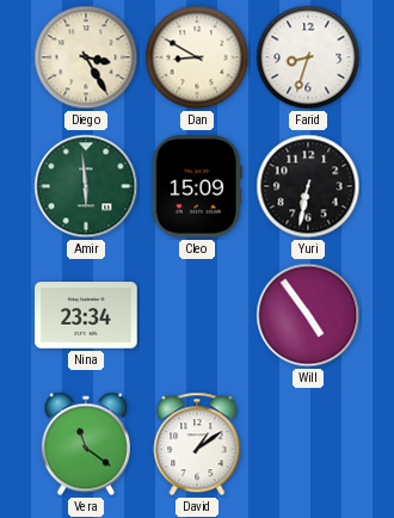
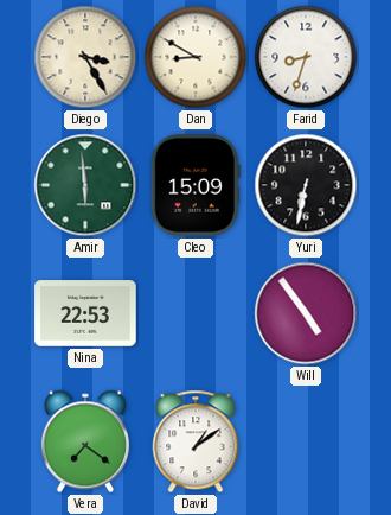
Nina: 23:34 -> 22:53
Vera: 11:21 -> 7:21
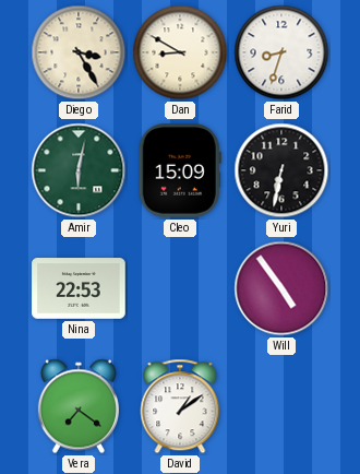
Amir: 5:59 -> 6:02
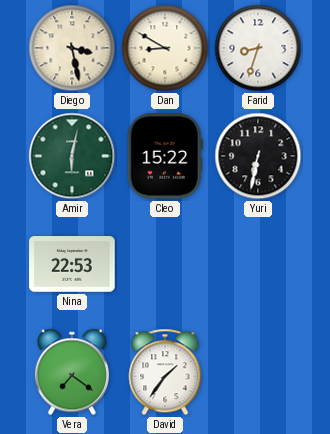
Diego: 3:25 -> 3:28
Cleo: 15:09 -> 15:22
Will: 4:54 -> none
David: 1:09 -> 1:36
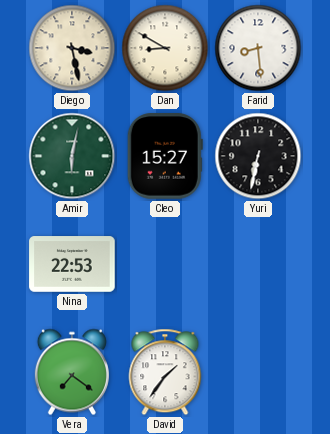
Farid: 8:33 -> 8:29
Cleo: 15:22 -> 15:27
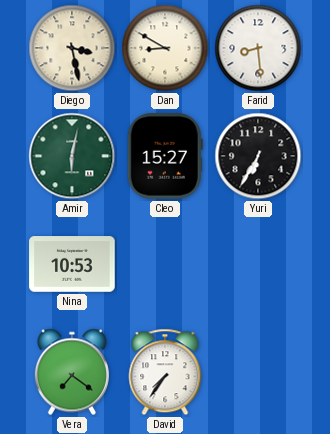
Yuri: 6:32 -> 6:35
Nina: 22:53 -> 10:53
David: 1:36 -> 7:36
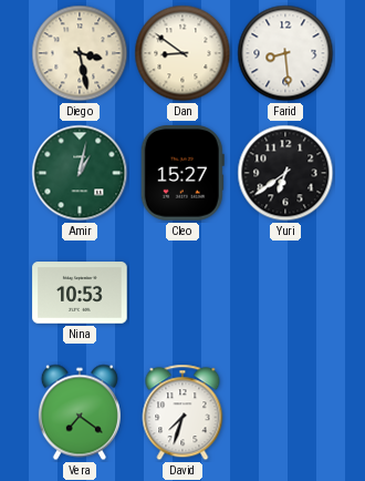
Dan: 8:50 -> 8:51
Amir: 6:02 -> 1:02
Yuri: 6:35 -> 6:39
David: 7:36 -> 7:33
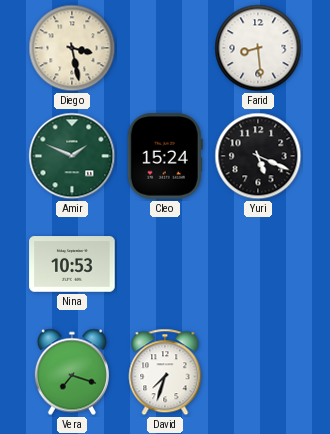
Dan: 8:51 -> none
Amir: 1:02 -> 1:49
Cleo: 15:27 -> 15:24
Yuri: 6:39 -> 5:19
Vera: 7:21 -> 7:18
